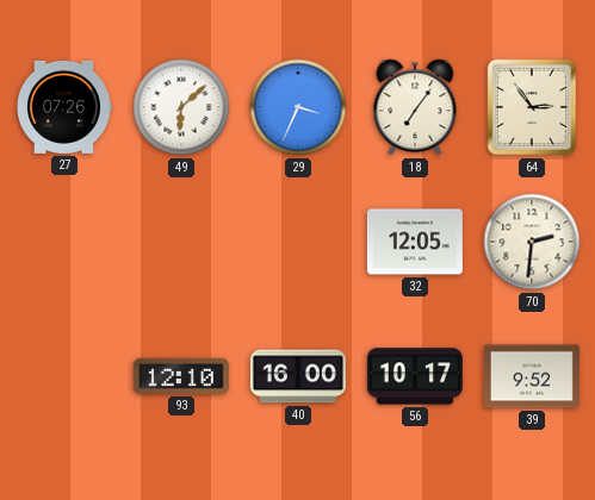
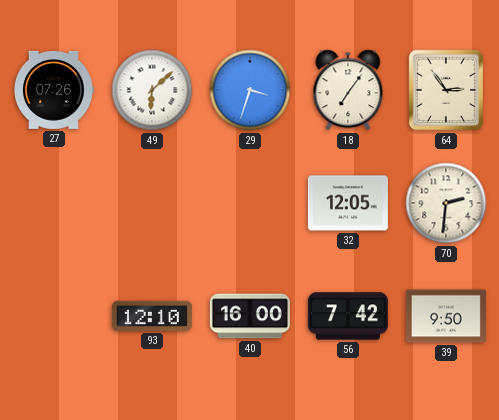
29: 3:34 -> 3:33
56: 10:17 -> 7:42
39: 9:52 -> 9:50
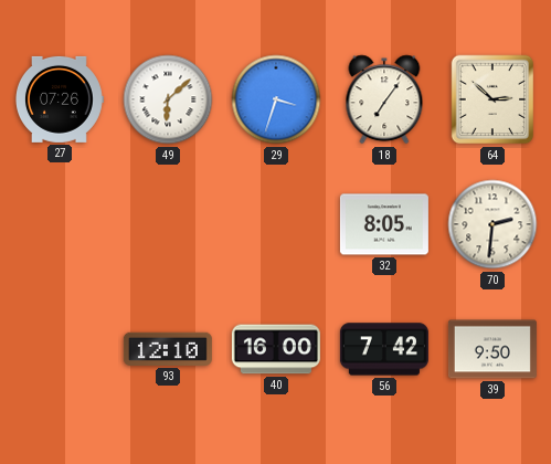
64: 2:54 -> 2:52
32: 12:05 -> 8:05
